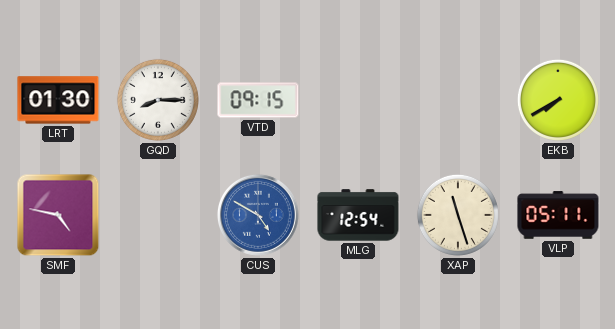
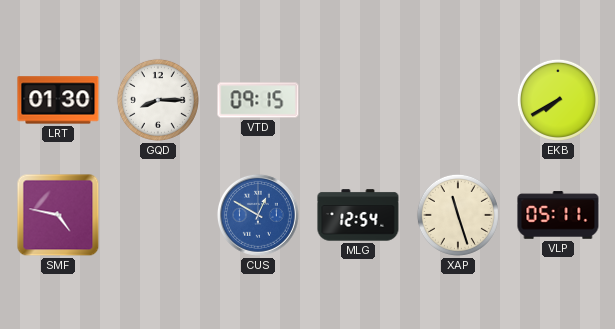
CUS: 4:50 -> 12:50
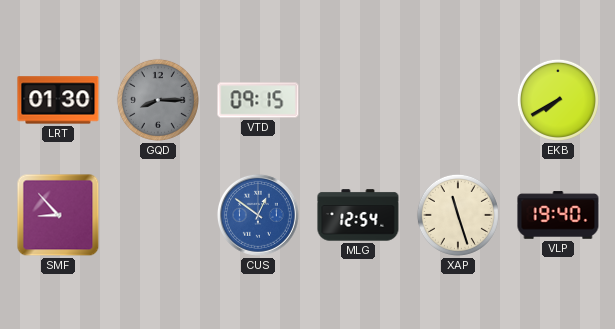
GQD dial: white -> grey
SMF: 4:47 -> 8:53
CUS: 12:50 -> 12:51
VLP: 05:11 -> 19:40
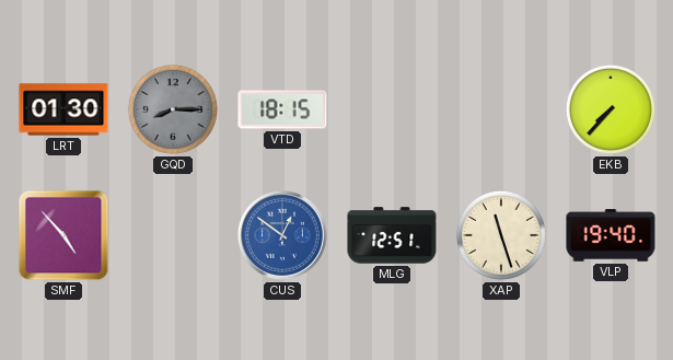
VTD: 09:15 -> 18:15
EKB: 7:40 -> 7:37
SMF: 8:53 -> 4:53
MLG: 12:54 -> 12:51
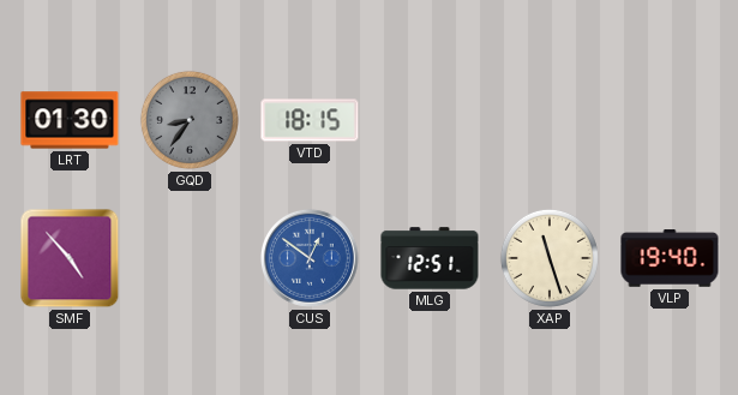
GQD: 8:15 -> 8:36
EKB: 7:37 -> none
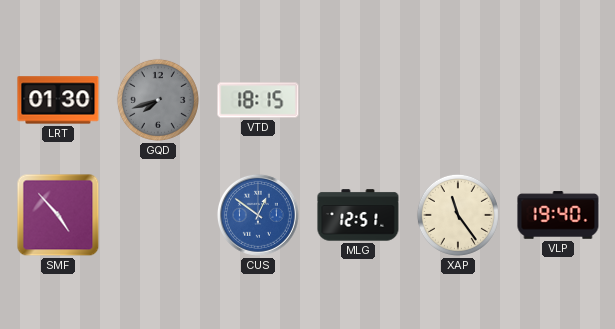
GQD: 8:36 -> 7:42
XAP: 11:27 -> 11:24
